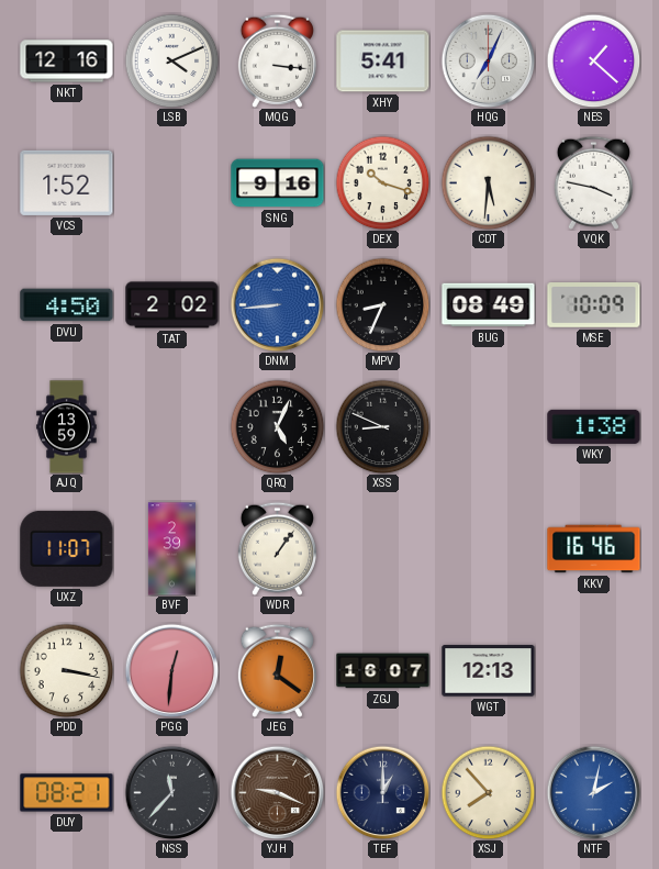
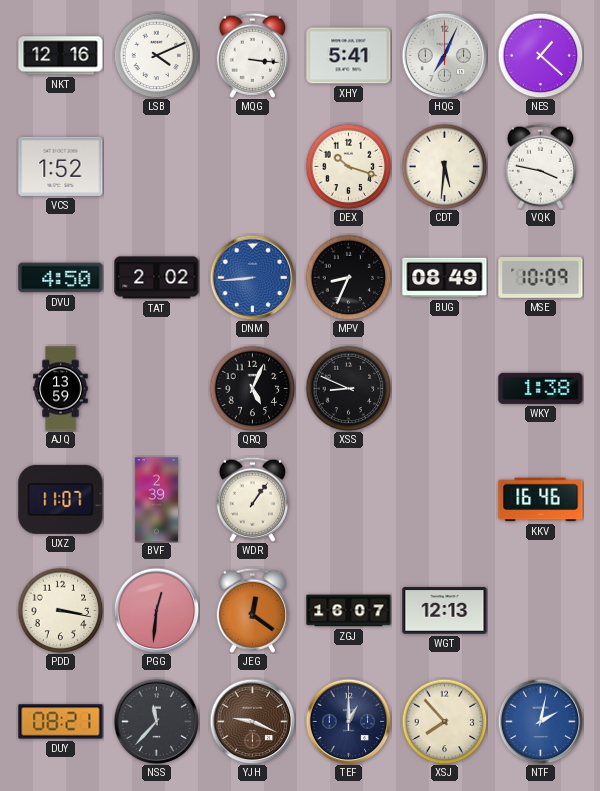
SNG: 9:16 -> none
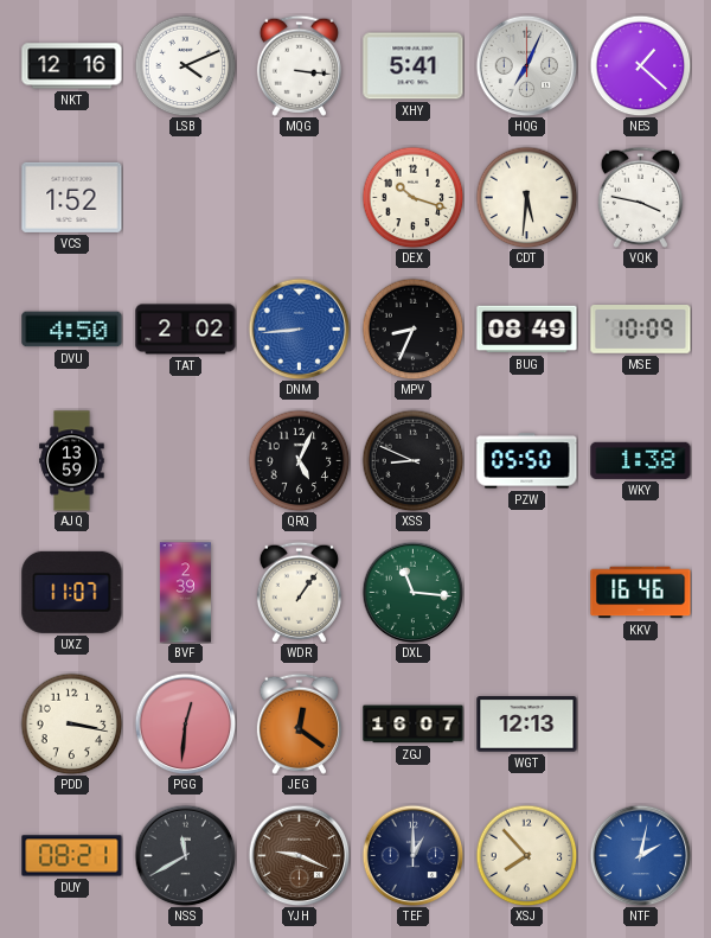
PZW: none -> 05:50
DXL: none -> 11:16
NSS: 11:37 -> 11:40
